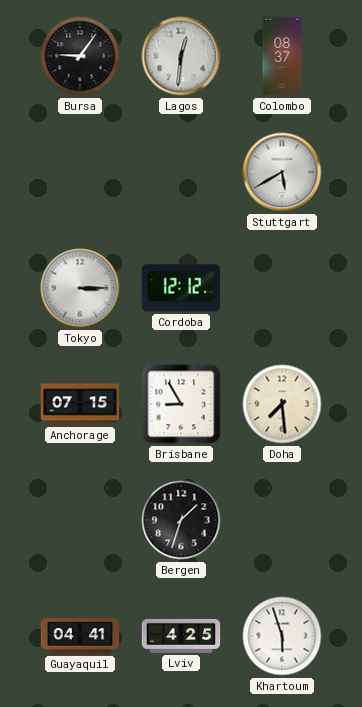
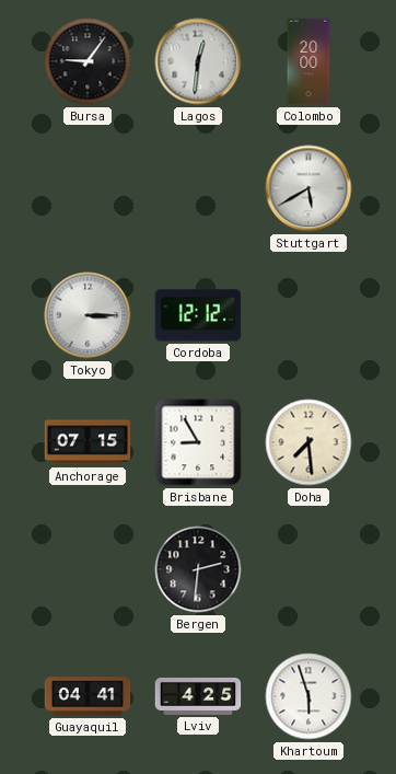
Colombo: 08:37 -> 20:00
Bergen: 1:33 -> 2:31
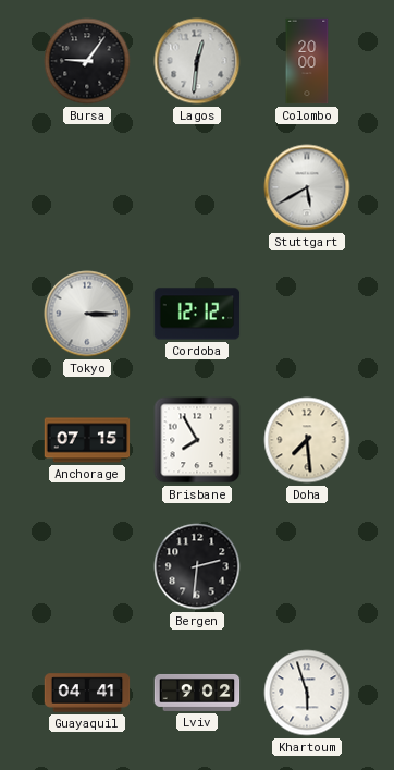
Brisbane: 8:55 -> 7:55
Lviv: 4:25 -> 9:02
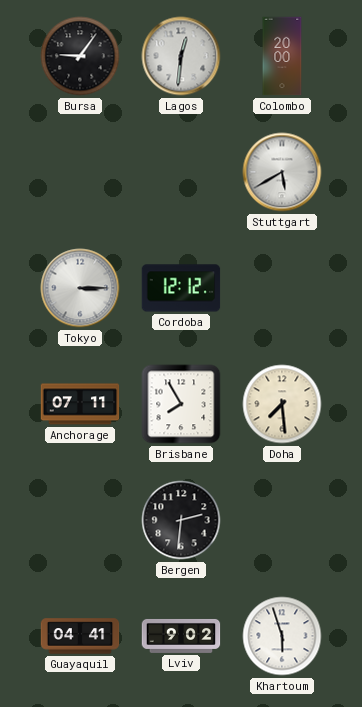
Anchorage: 07:15 -> 07:11
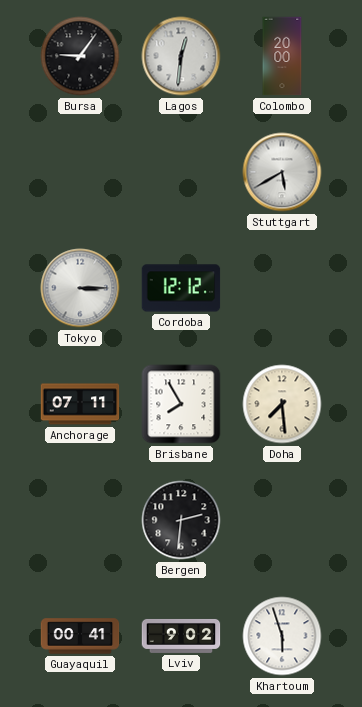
Guayaquil: 04:41 -> 00:41
